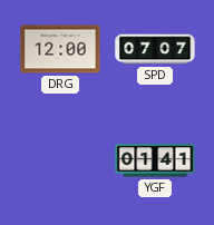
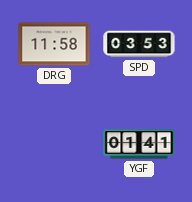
DRG: 12:00 -> 11:58
SPD: 07:07 -> 03:53
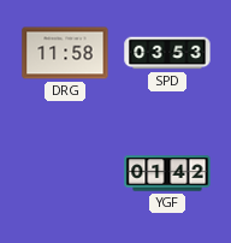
YGF: 01:41 -> 01:42
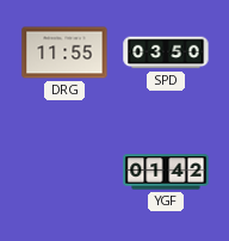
DRG: 11:58 -> 11:55
SPD: 03:53 -> 03:50
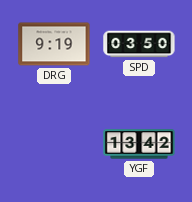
DRG: 11:55 -> 9:19
YGF: 01:42 -> 13:42
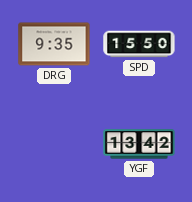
DRG: 9:19 -> 9:35
SPD: 03:50 -> 15:50
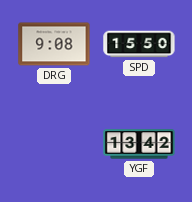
DRG: 9:35 -> 9:08
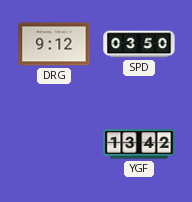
DRG: 9:08 -> 9:12
SPD: 15:50 -> 03:50
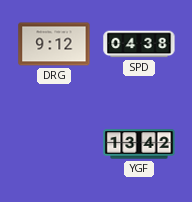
SPD: 03:50 -> 04:38
